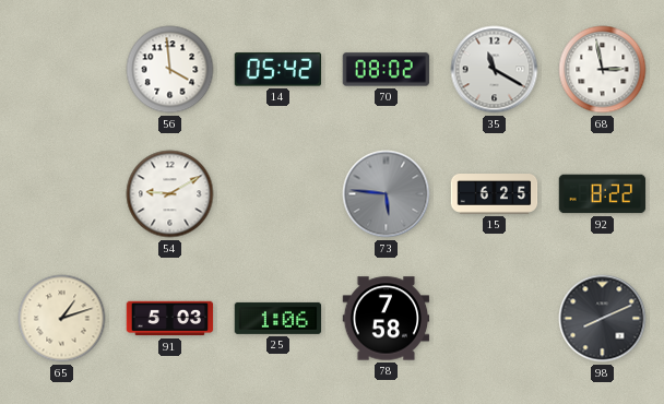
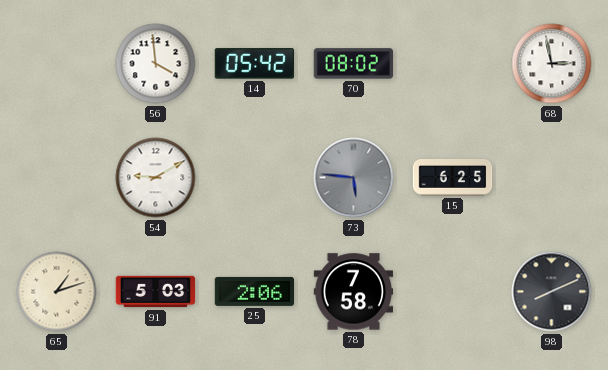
35: 11:20 -> none
92: 8:22 -> none
25: 1:06 -> 2:06
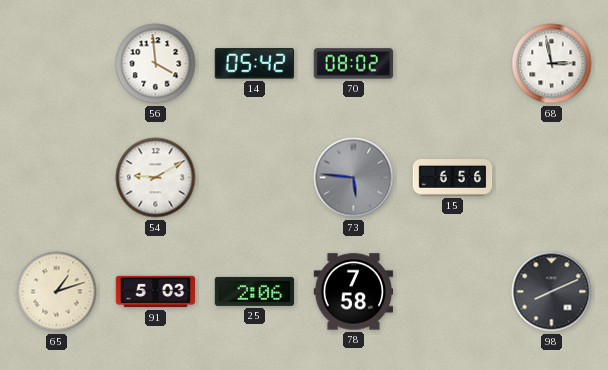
15: 6:25 -> 6:56
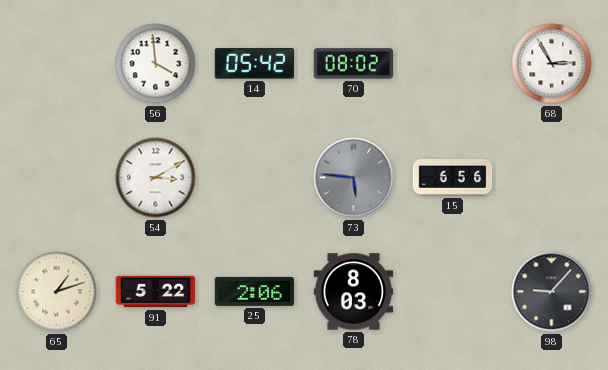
68: 2:58 -> 2:55
54: 9:10 -> 3:10
91: 5:03 -> 5:22
78: 7:58 -> 8:03
98: 8:11 -> 9:07
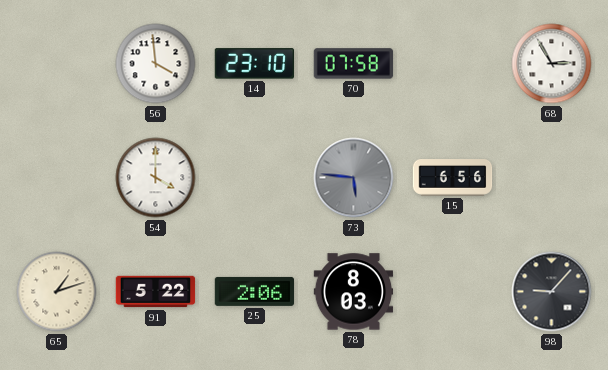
14: 05:42 -> 23:10
70: 08:02 -> 07:58
54: 3:10 -> 4:00
